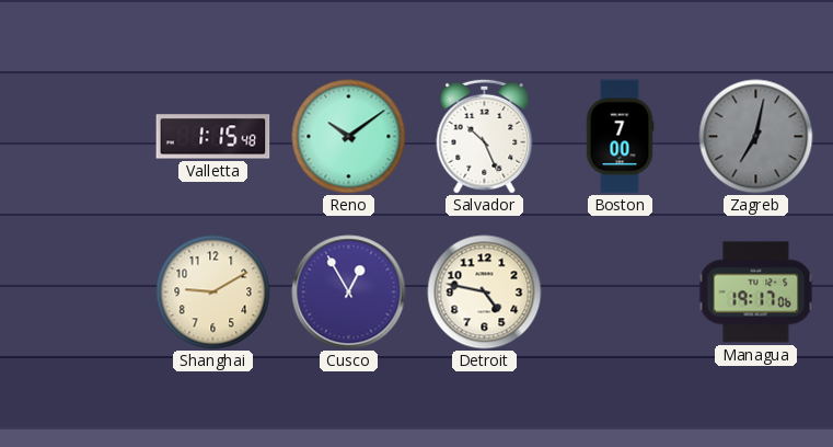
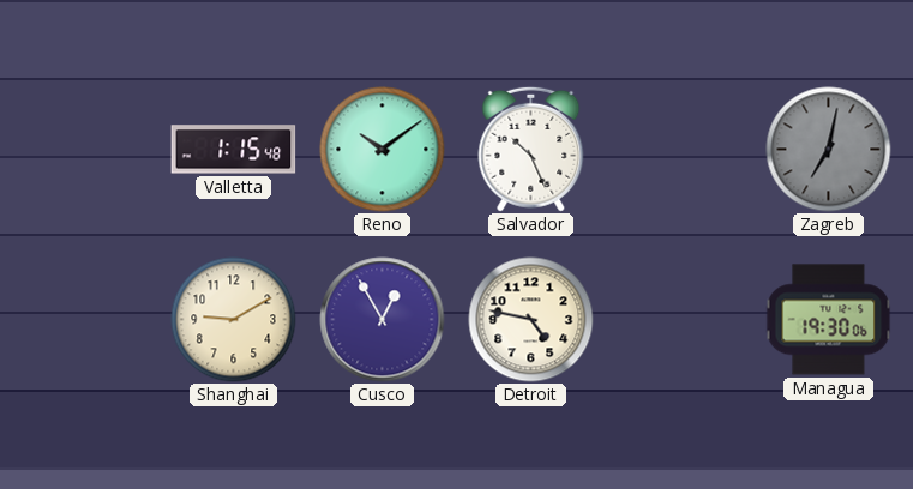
Boston: 7:00 -> none
Managua: 19:17 -> 19:30
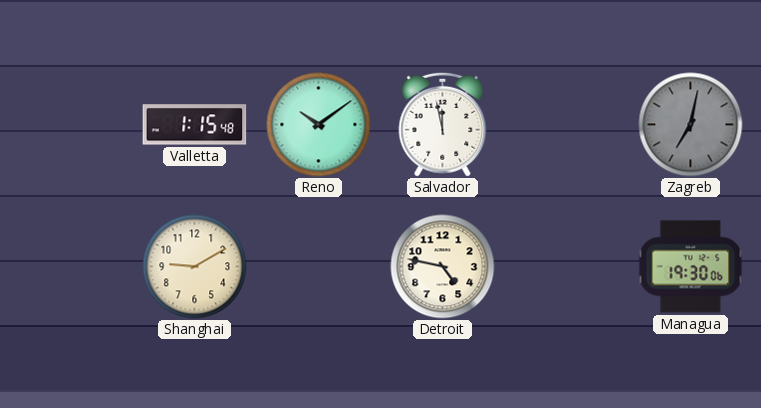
Salvador: 10:26 -> 11:58
Cusco: 12:55 -> none
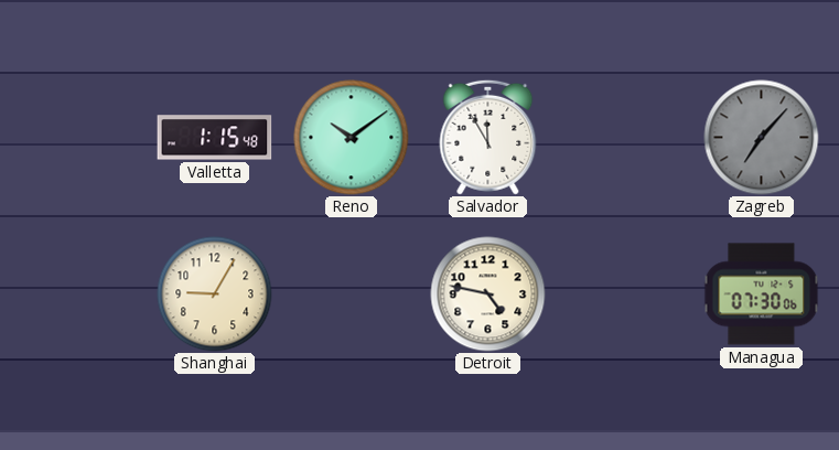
Salvador: 11:58 -> 11:55
Zagreb: 7:02 -> 7:07
Shanghai: 9:10 -> 9:05
Managua: 19:30 -> 07:30
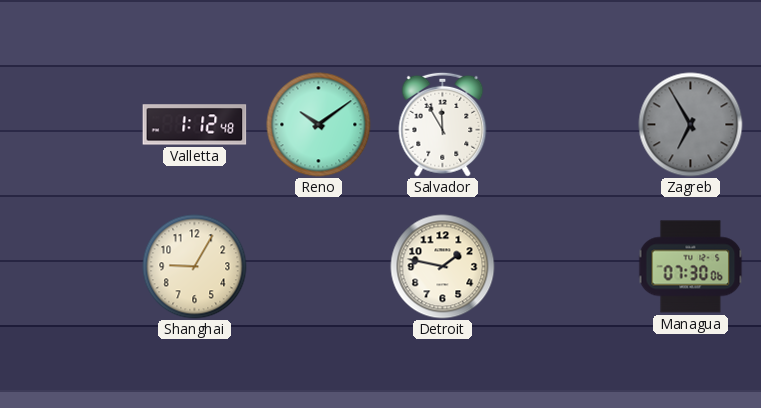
Valletta: 1:15 -> 1:12
Zagreb: 7:07 -> 6:55
Detroit: 4:47 -> 1:47
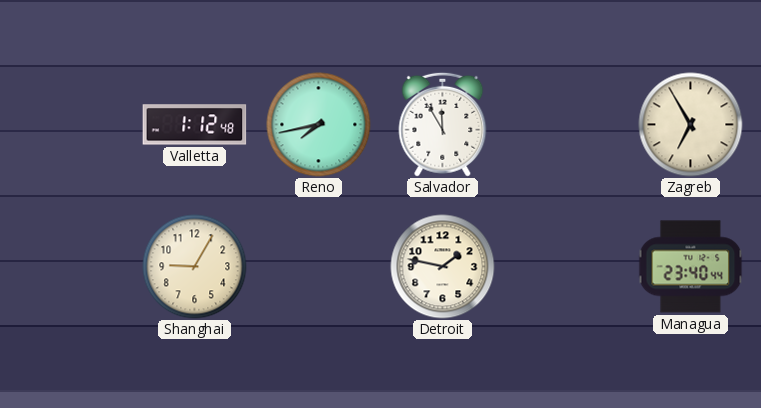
Reno: 10:09 -> 7:43
Zagreb dial: grey -> cream
Managua: 07:30 -> 23:40
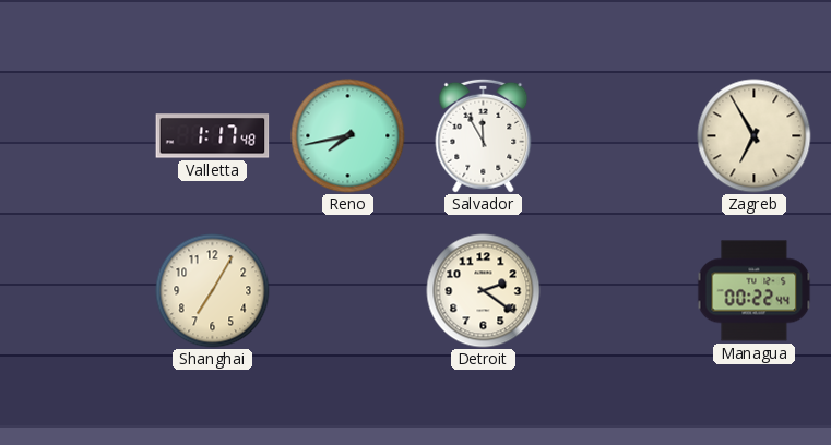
Valletta: 1:12 -> 1:17
Shanghai: 9:05 -> 7:05
Detroit: 1:47 -> 2:21
Managua: 23:40 -> 00:22
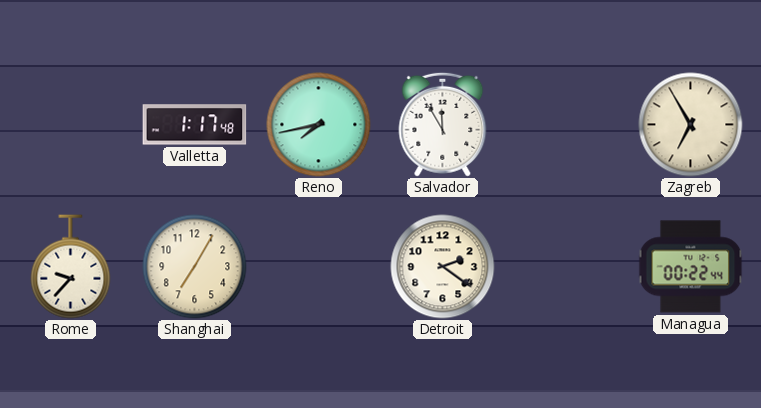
Rome: none -> 9:37
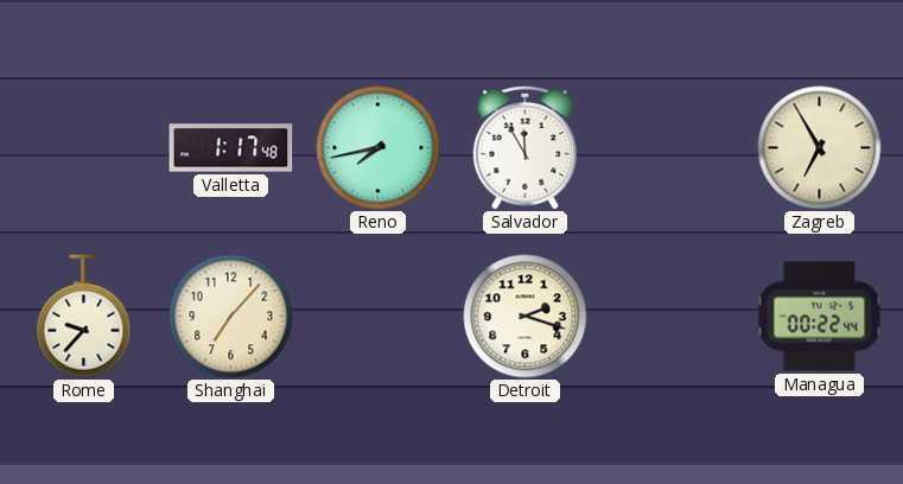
Shanghai: 7:05 -> 7:07
Detroit: 2:21 -> 2:18
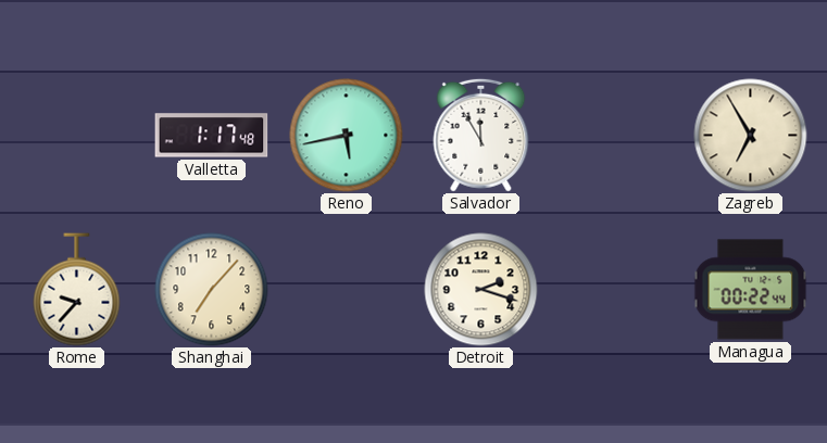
Reno: 7:43 -> 5:43
